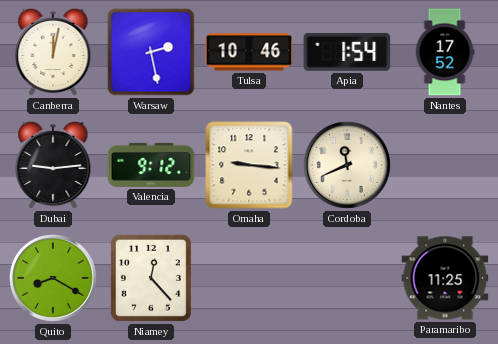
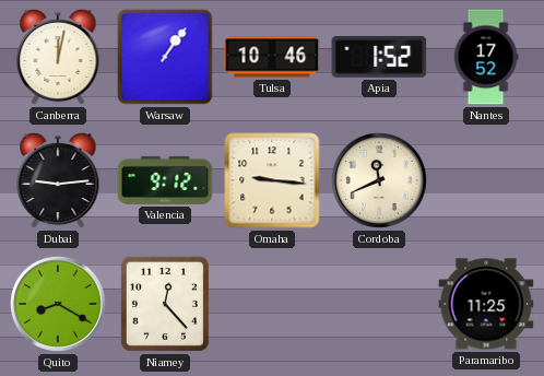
Warsaw: 2:28 -> 1:06
Apia: 1:54 -> 1:52
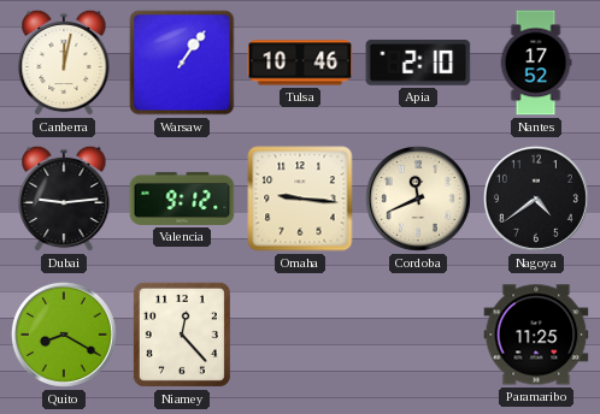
Apia: 1:52 -> 2:10
Nagoya: none -> 4:39
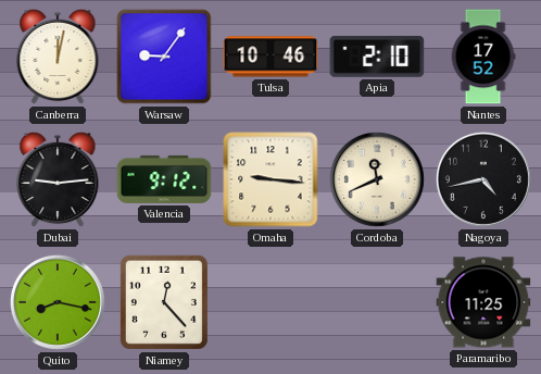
Warsaw: 1:06 -> 9:06
Nagoya: 4:39 -> 4:43
Quito: 8:20 -> 8:17
